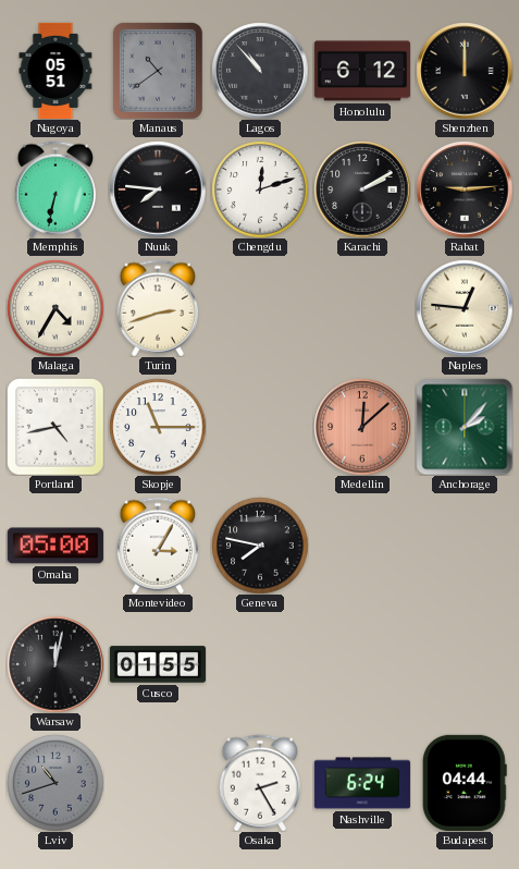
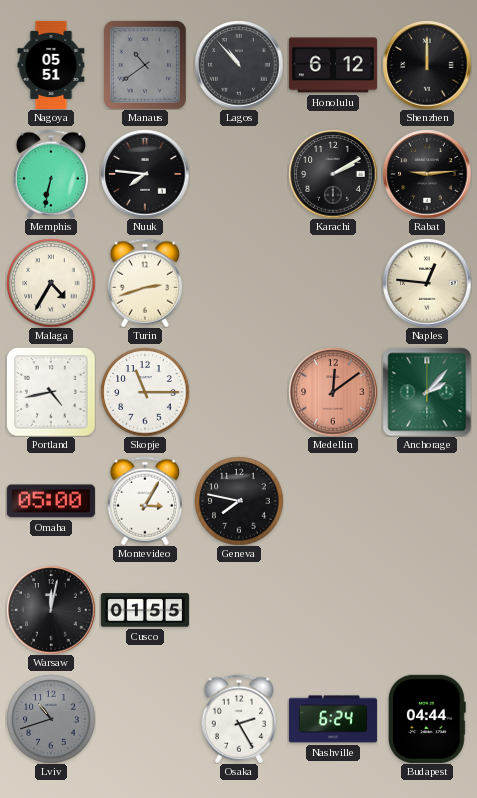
Chengdu: 12:12 -> none
Medellin: 12:08 -> 12:09
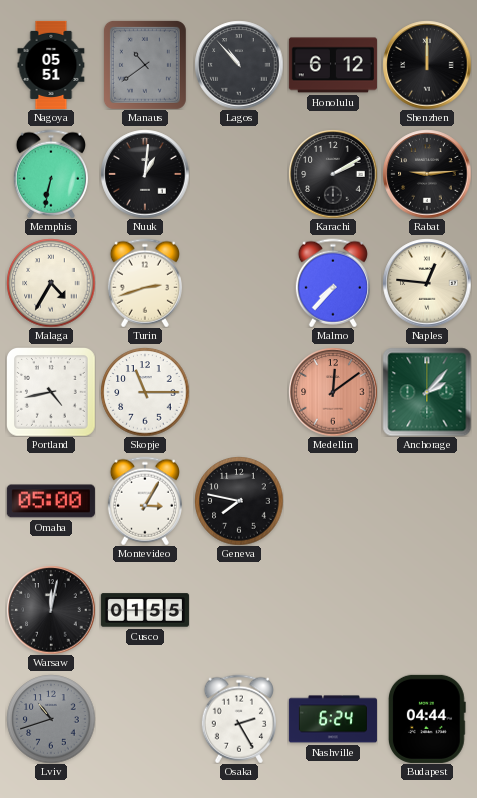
Nuuk: 7:46 -> 1:01
Malmo: none -> 7:37
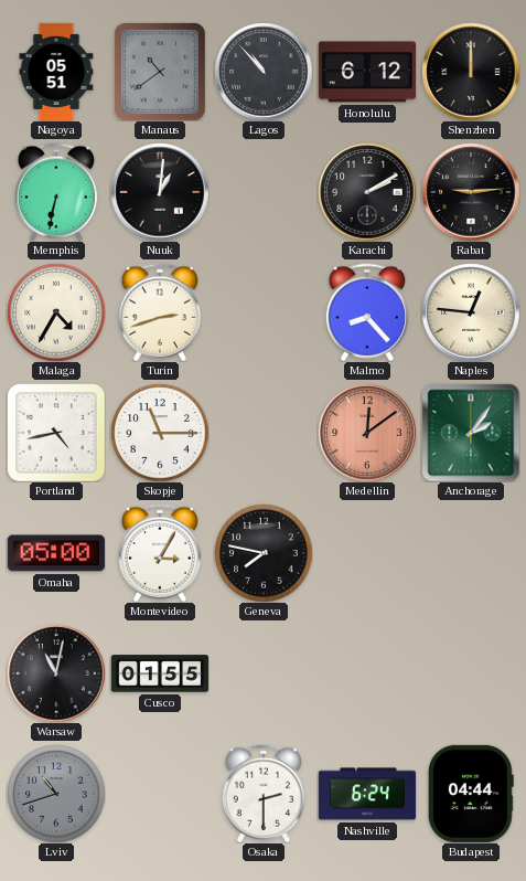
Malmo: 7:37 -> 8:23
Anchorage: 2:07 -> 2:06
Warsaw: 12:02 -> 11:02
Osaka: 2:25 -> 2:30
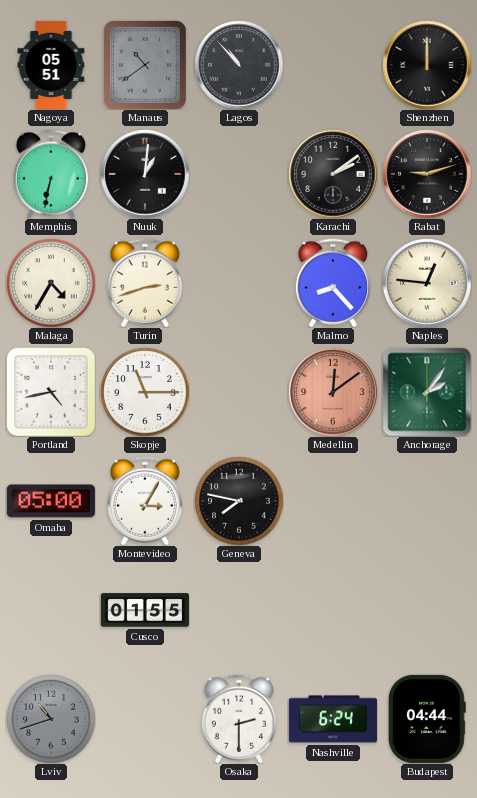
Honolulu: 6:12 -> none
Karachi: 2:10 -> 2:09
Rabat: 9:14 -> 9:12
Warsaw: 11:02 -> none
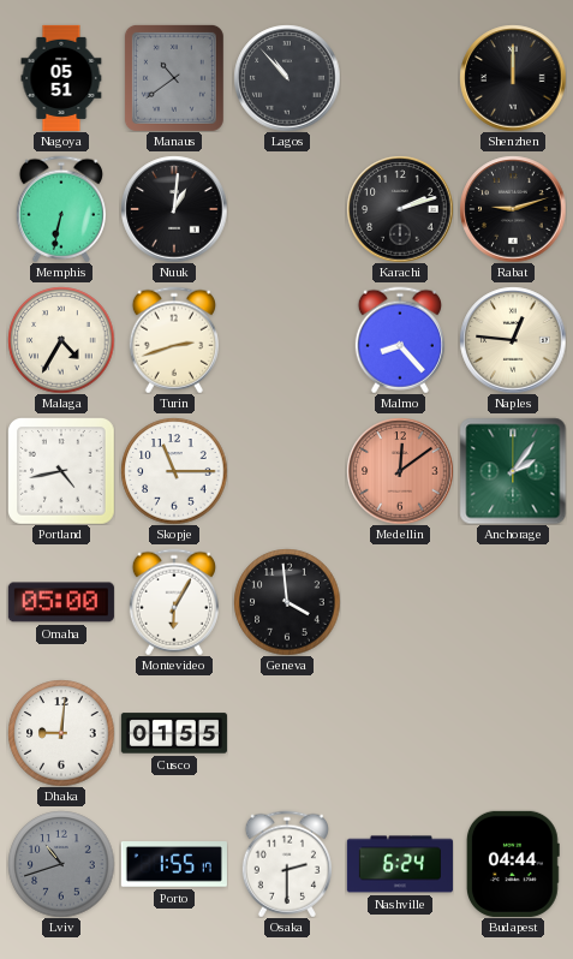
Karachi: 2:09 -> 2:12
Montevideo: 3:05 -> 6:05
Geneva: 7:47 -> 3:59
Dhaka: none -> 9:01
Porto: none -> 1:55
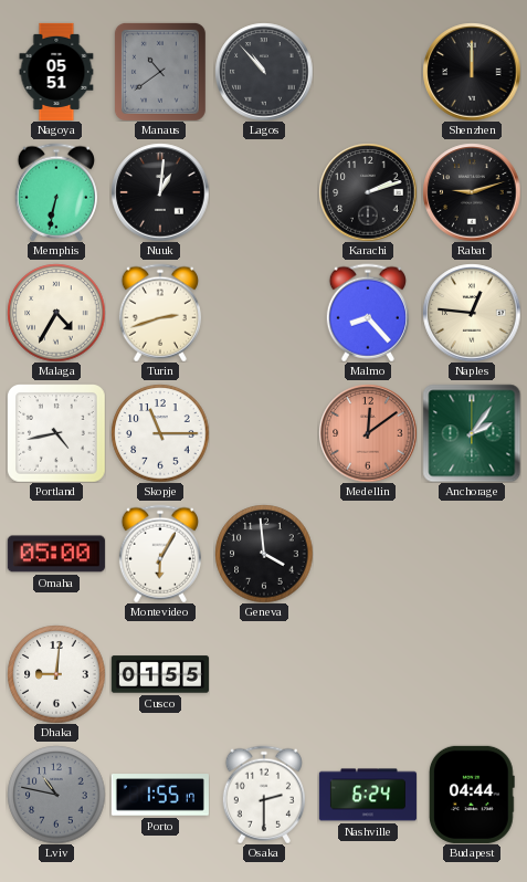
Lviv: 10:42 -> 10:47
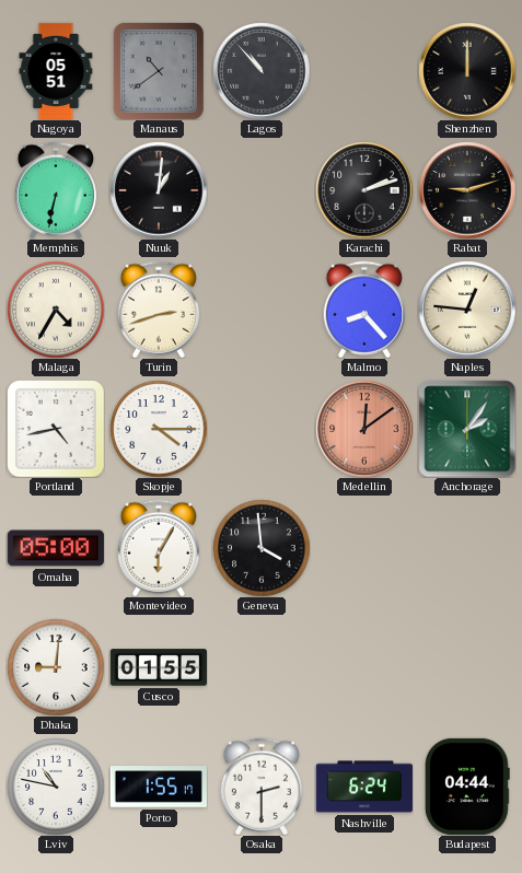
Skopje: 11:15 -> 4:15
Lviv dial: grey -> white
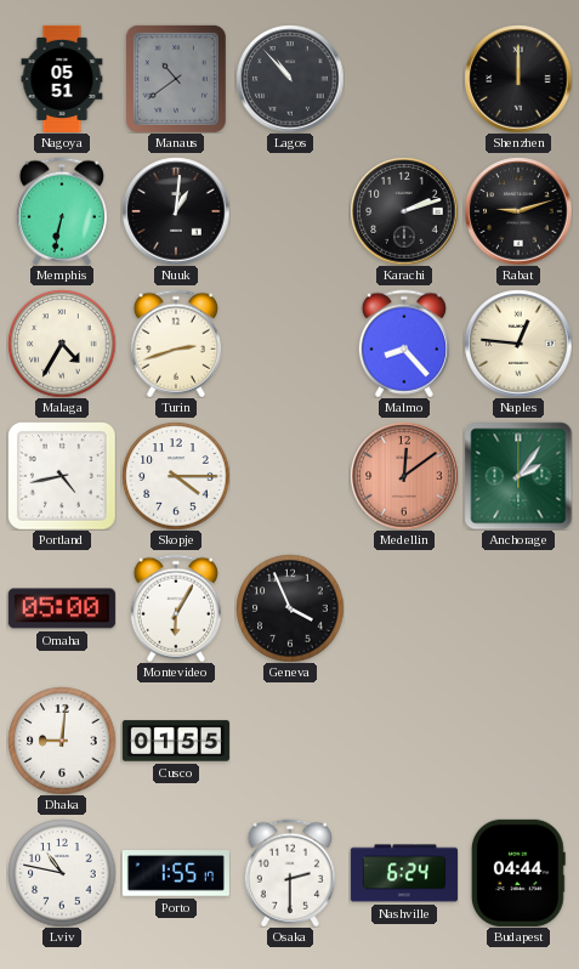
Geneva: 3:59 -> 3:56
